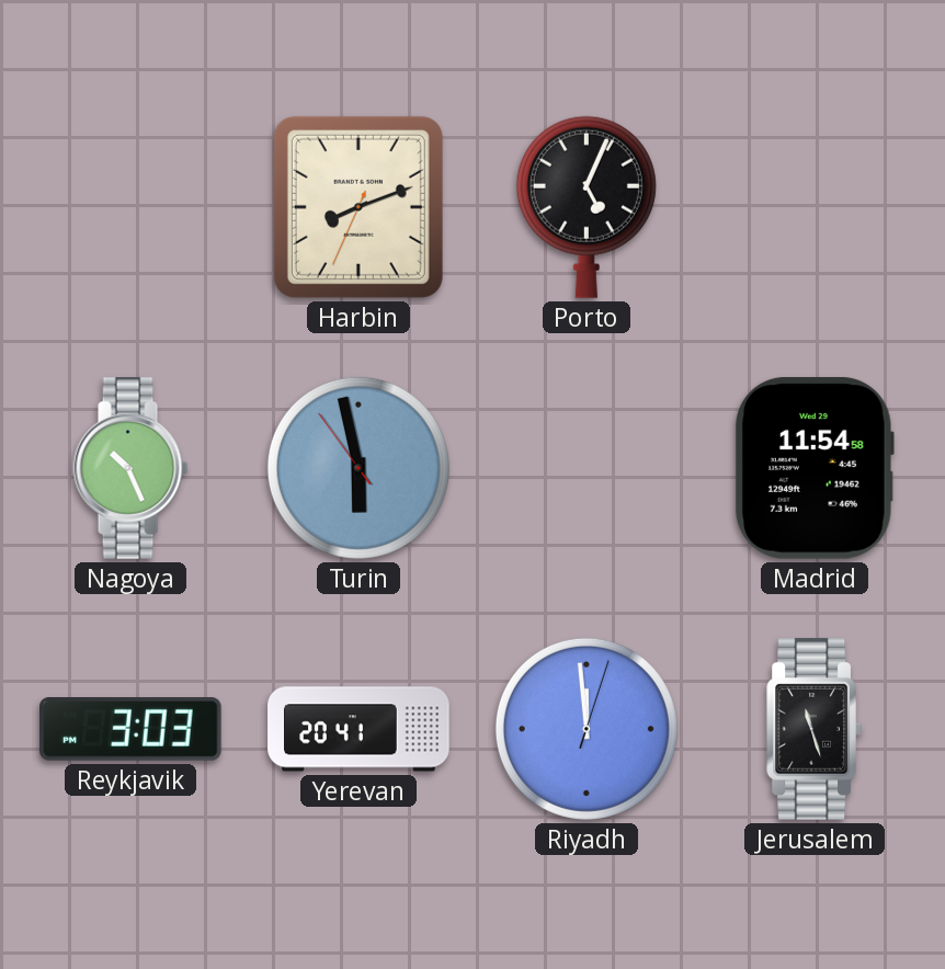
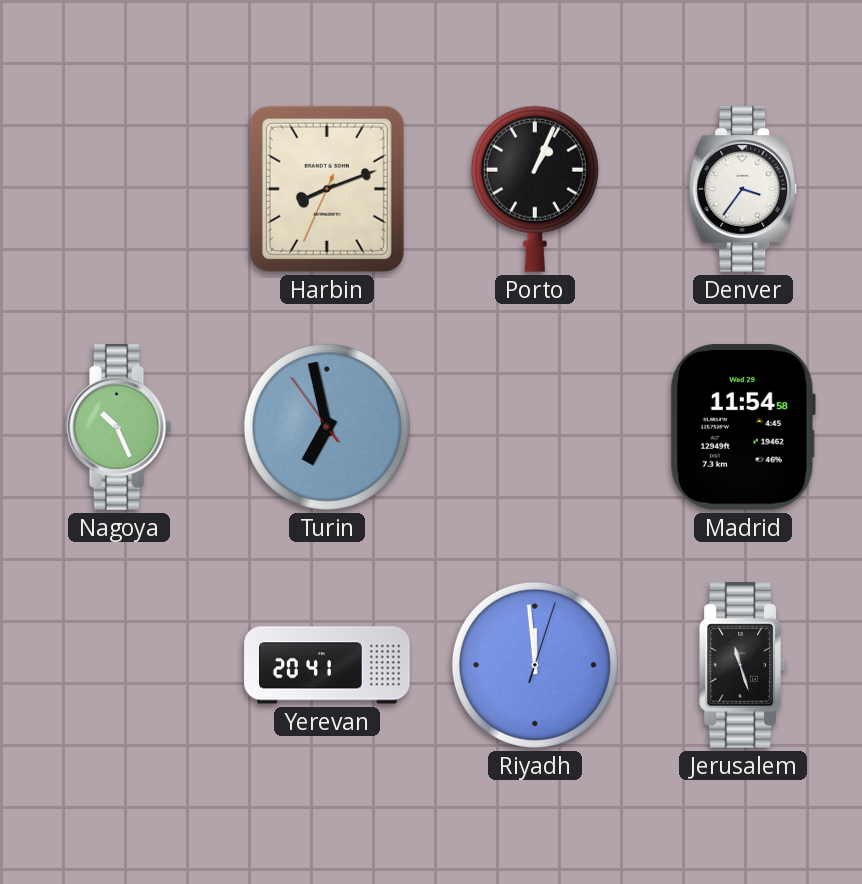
Porto: 5:04 -> 1:04
Denver: none -> 3:36
Turin: 5:57 -> 6:57
Reykjavik: 3:03 -> none
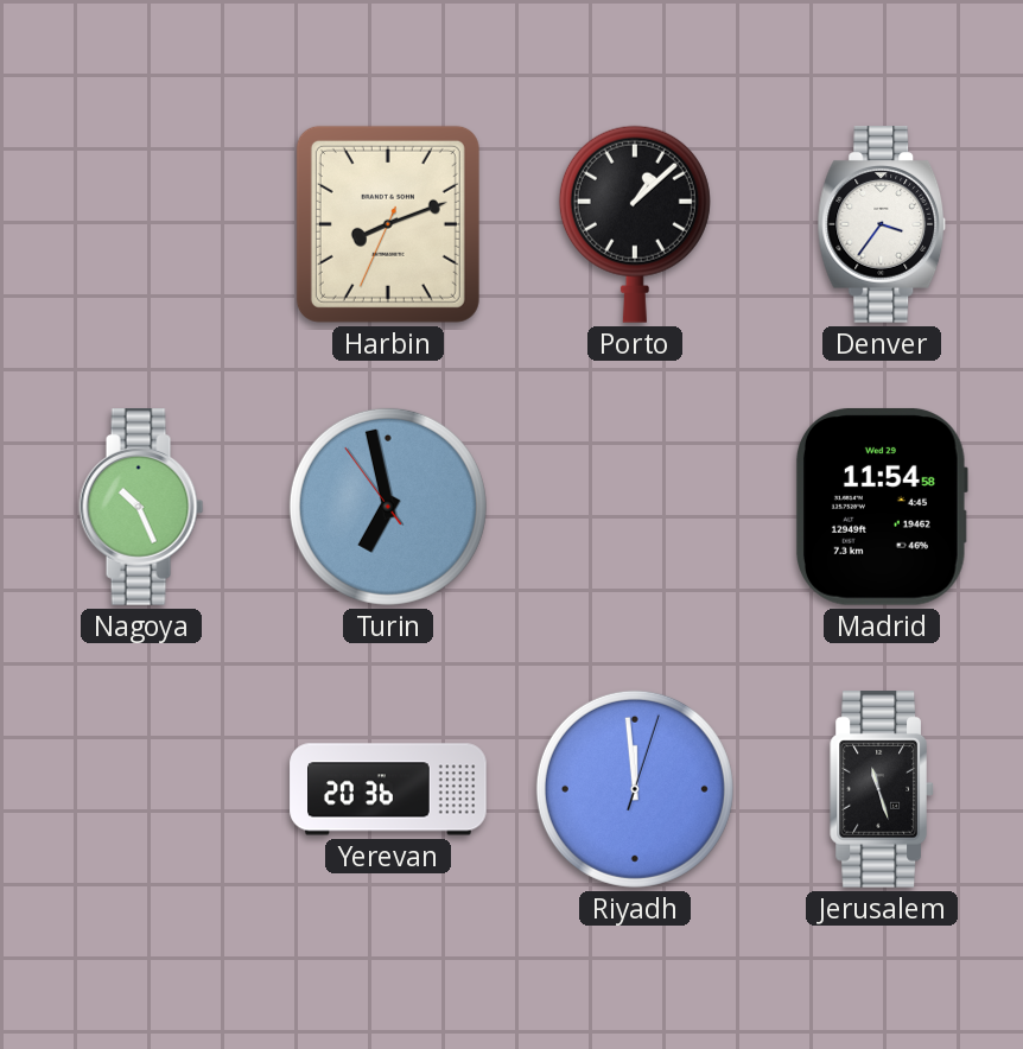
Porto: 1:04 -> 1:08
Yerevan: 20:41 -> 20:36
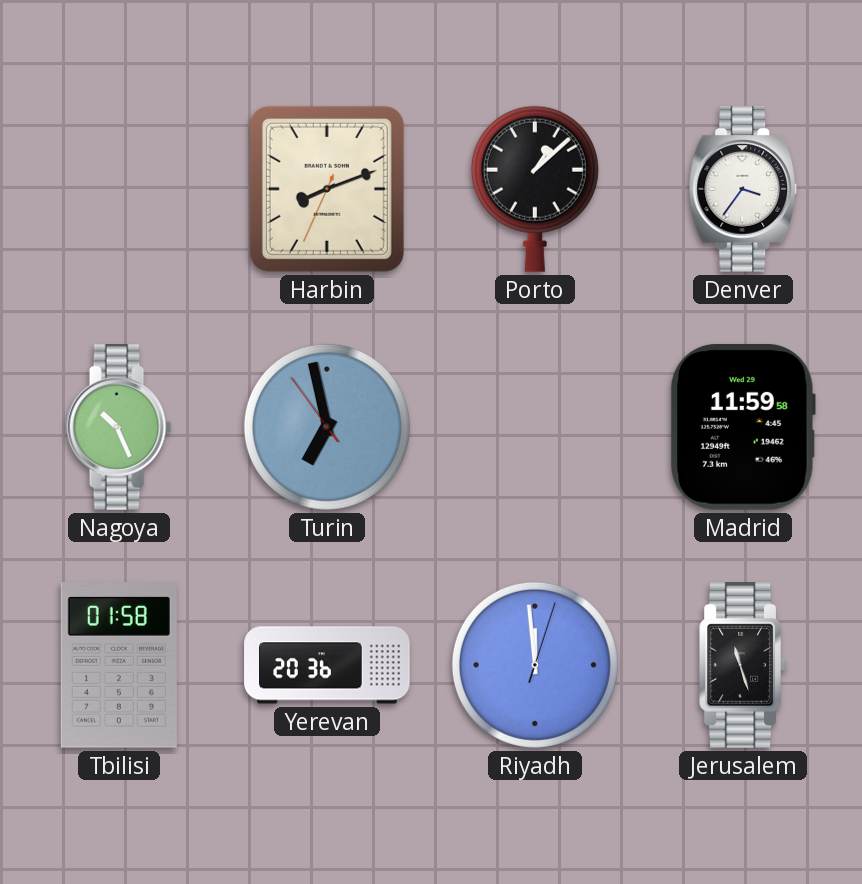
Madrid: 11:54 -> 11:59
Tbilisi: none -> 01:58
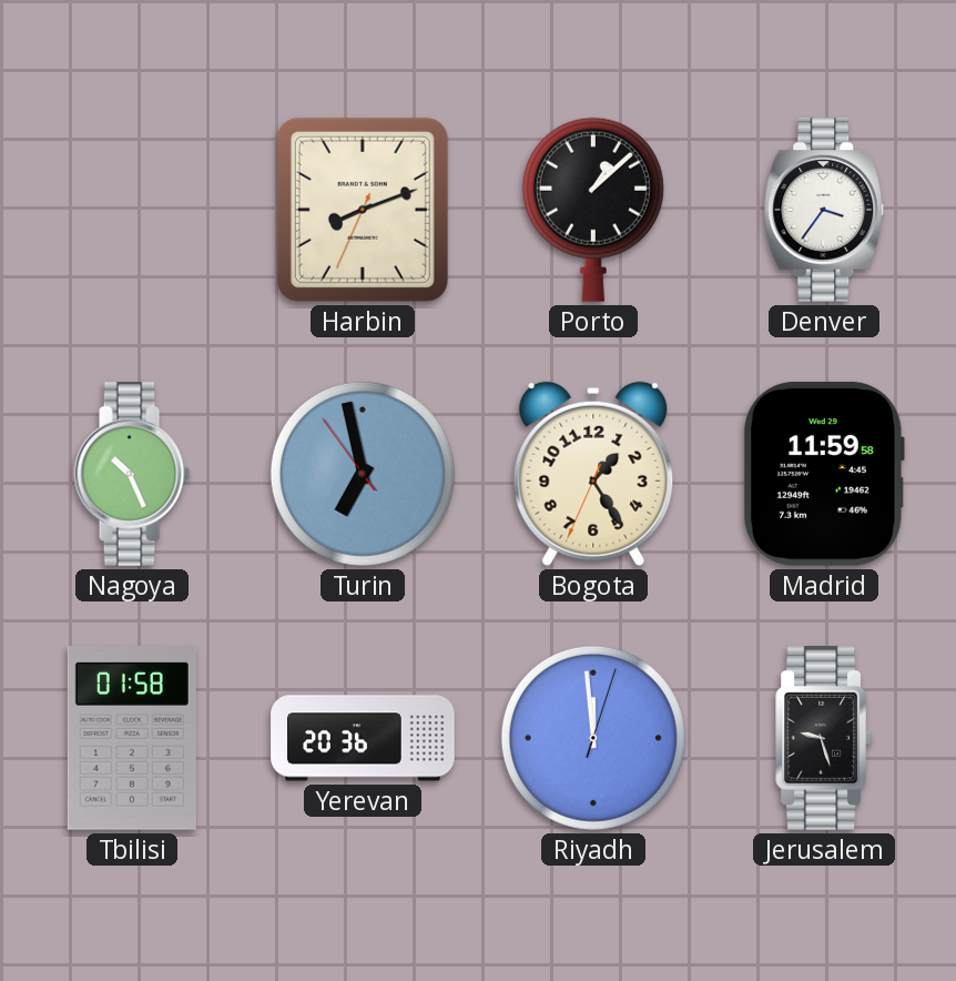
Bogota: none -> 1:24
Jerusalem: 11:27 -> 9:27
